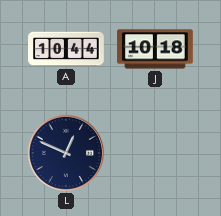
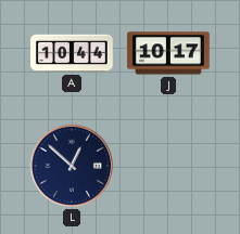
J: 10:18 -> 10:17
L: 12:49 -> 12:52
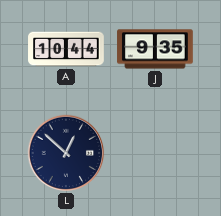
J: 10:17 -> 9:35
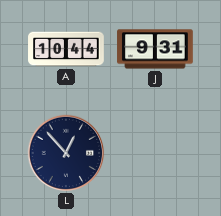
J: 9:35 -> 9:31
L: 12:52 -> 12:53
